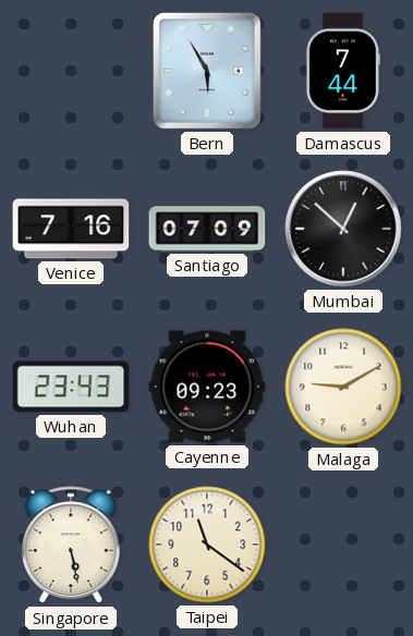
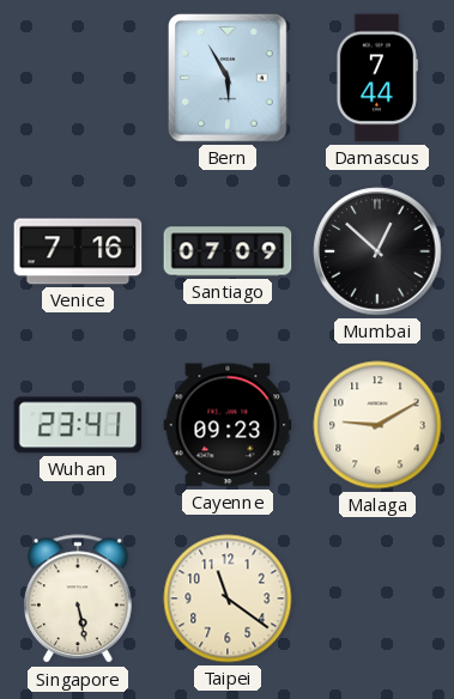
Wuhan: 23:43 -> 23:41
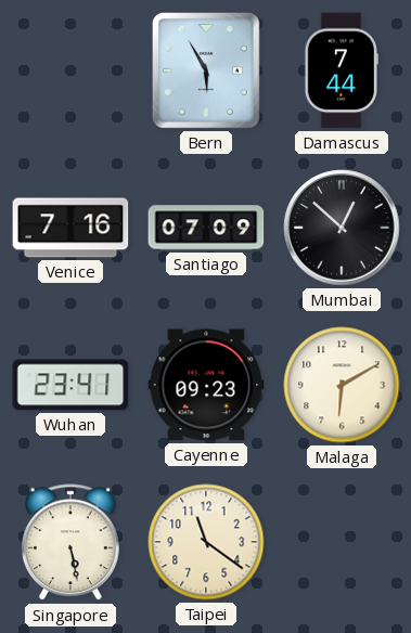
Malaga: 9:10 -> 6:10
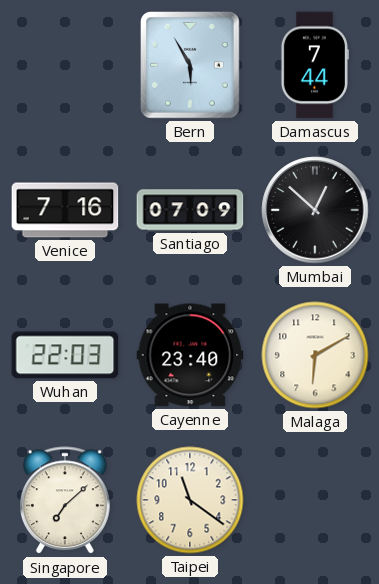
Wuhan: 23:41 -> 22:03
Cayenne: 09:23 -> 23:40
Singapore: 5:28 -> 7:08
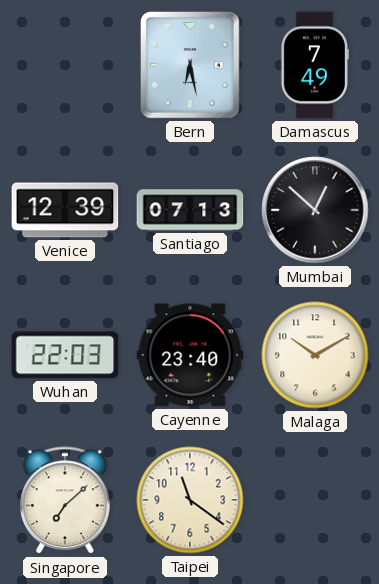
Bern: 5:55 -> 6:28
Damascus: 7:44 -> 7:49
Venice: 7:16 -> 12:39
Santiago: 07:09 -> 07:13
Malaga: 6:10 -> 10:10
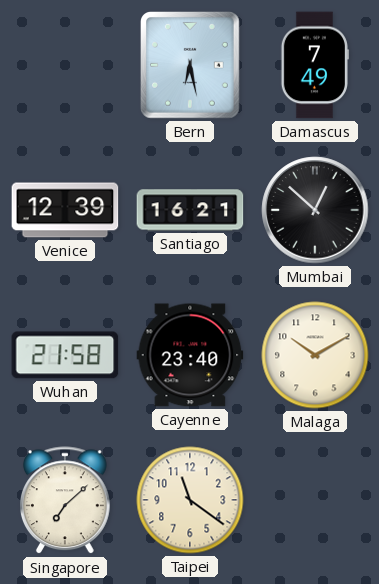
Santiago: 07:13 -> 16:21
Wuhan: 22:03 -> 21:58
